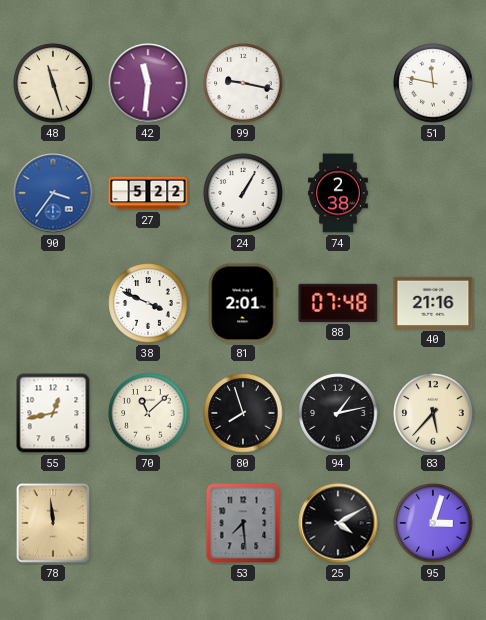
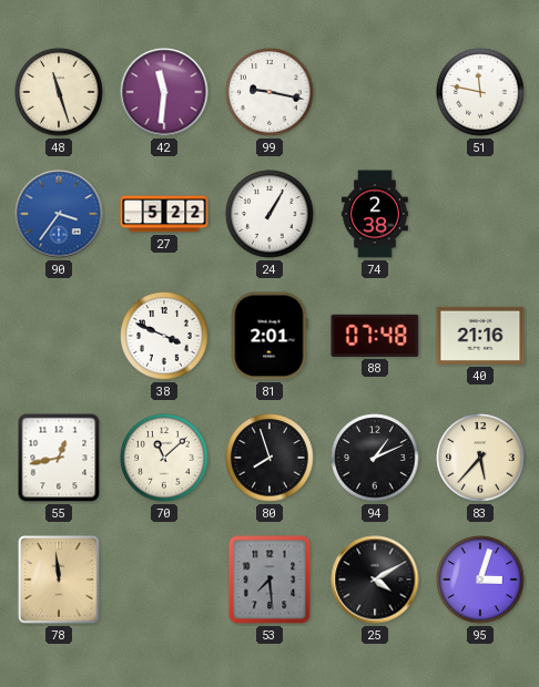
94: 1:13 -> 1:11
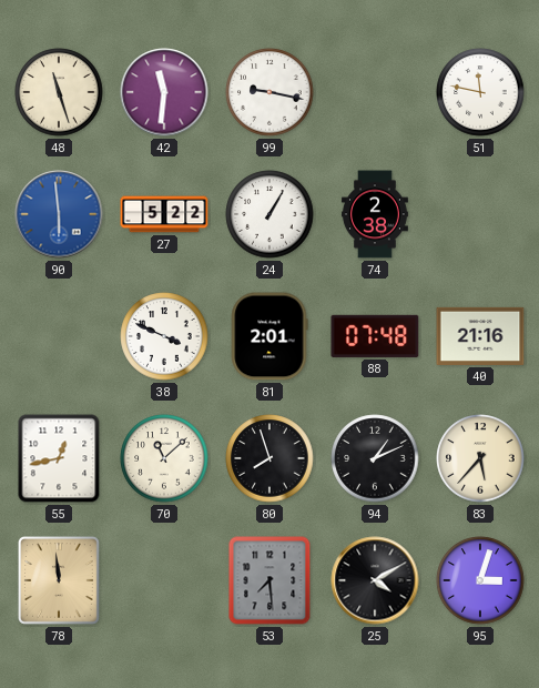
90: 3:36 -> 5:59
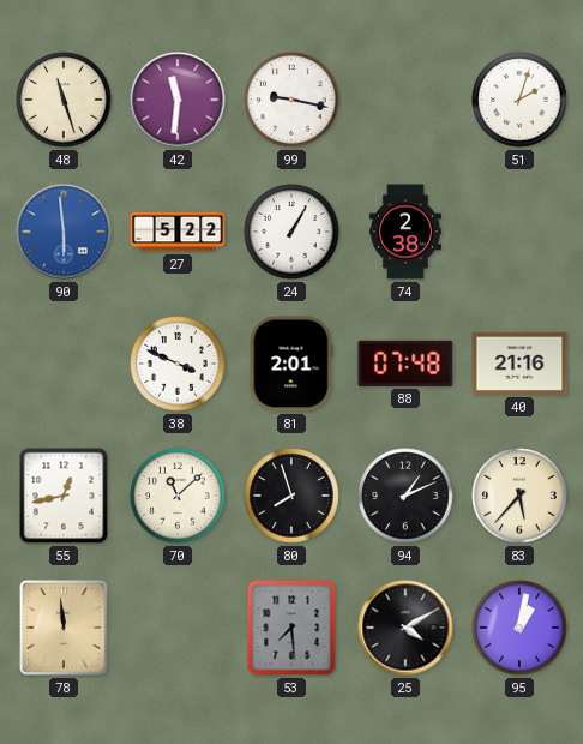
51: 11:47 -> 2:03
95: 3:03 -> 1:02
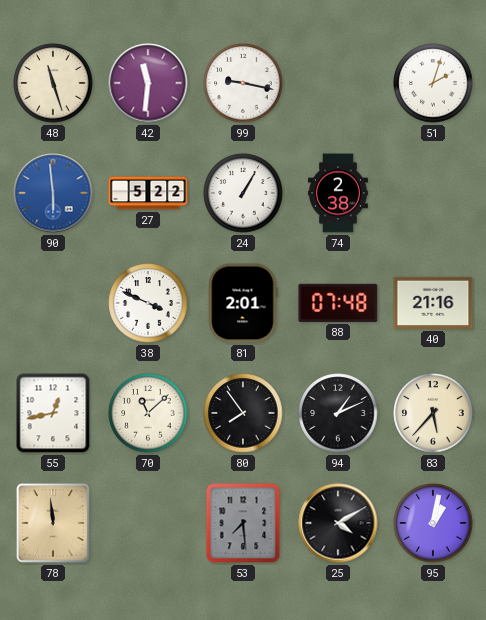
80: 7:57 -> 7:54
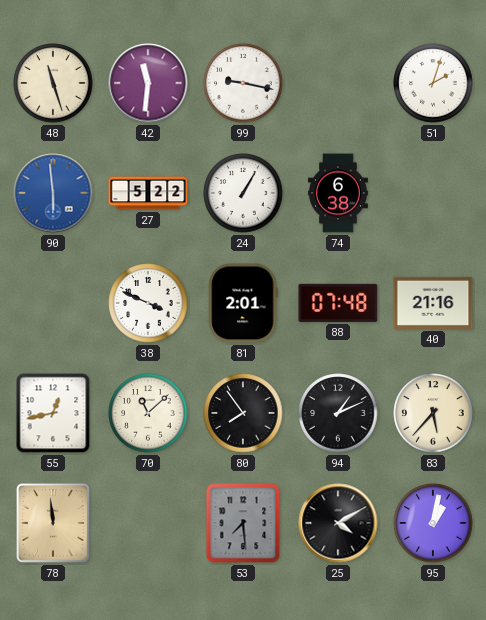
74: 2:38 -> 6:38
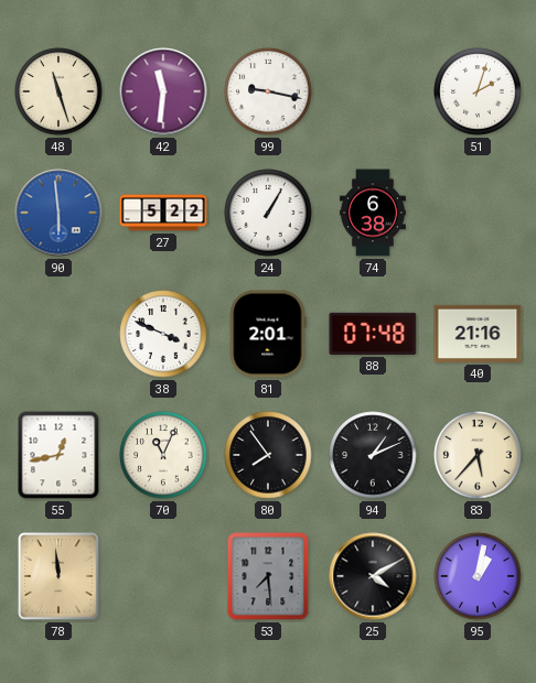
70: 11:08 -> 11:04
